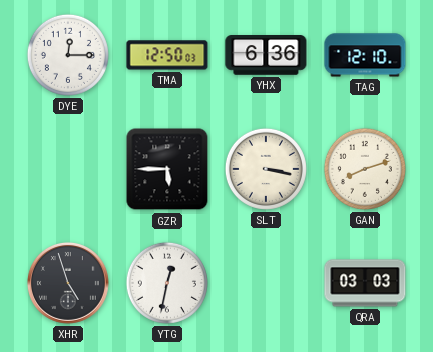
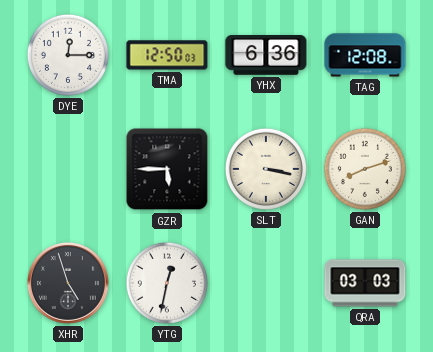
TAG: 12:10 -> 12:08
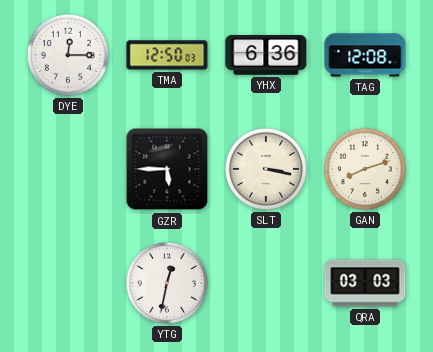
XHR: 4:57 -> none
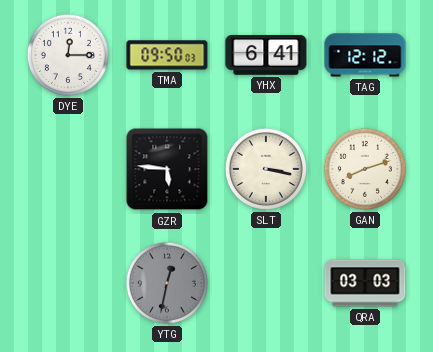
TMA: 12:50 -> 09:50
YHX: 6:36 -> 6:41
TAG: 12:08 -> 12:12
GZR: 5:45 -> 5:46
YTG dial: white -> grey
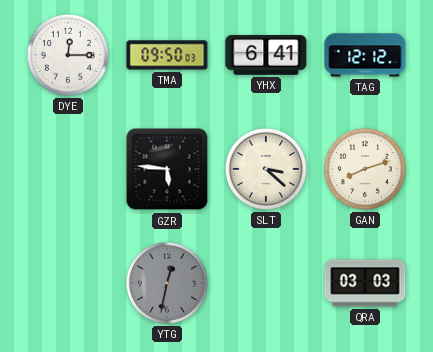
SLT: 3:17 -> 3:22
